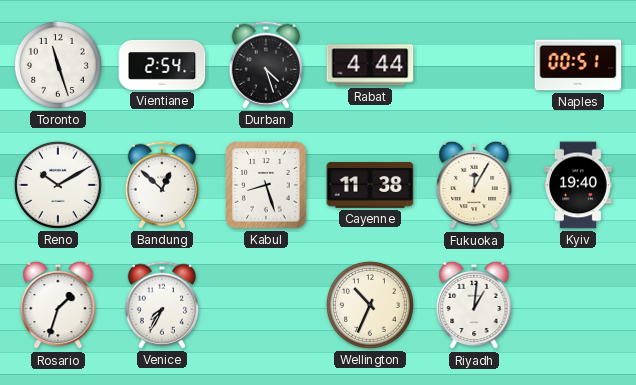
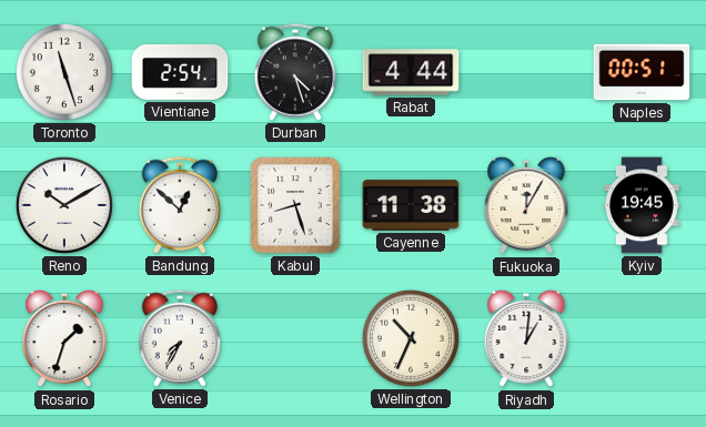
Kyiv: 19:40 -> 19:45
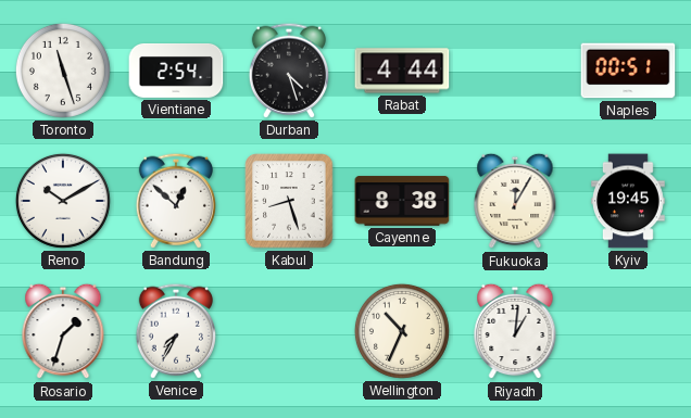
Cayenne: 11:38 -> 8:38
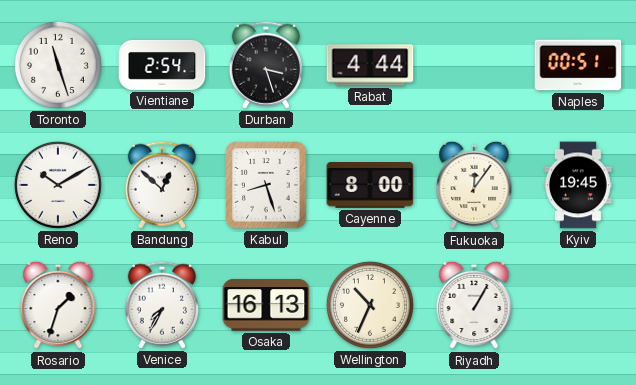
Durban: 4:27 -> 3:27
Cayenne: 8:38 -> 8:00
Fukuoka: 12:05 -> 12:06
Osaka: none -> 16:13
Riyadh: 1:01 -> 1:05
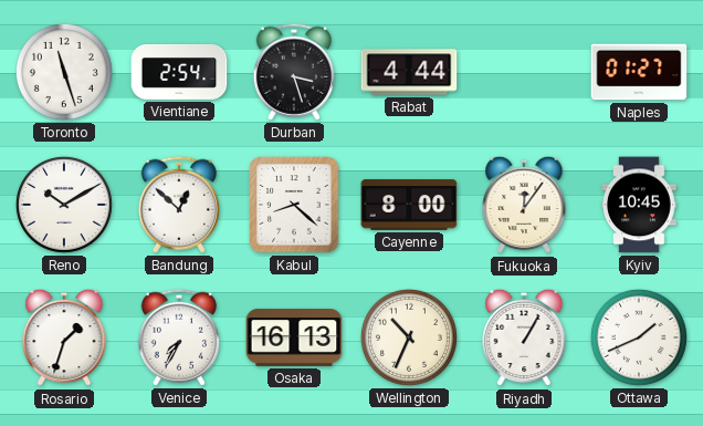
Naples: 00:51 -> 01:27
Kabul: 8:27 -> 8:22
Kyiv: 19:45 -> 10:45
Ottawa: none -> 1:41
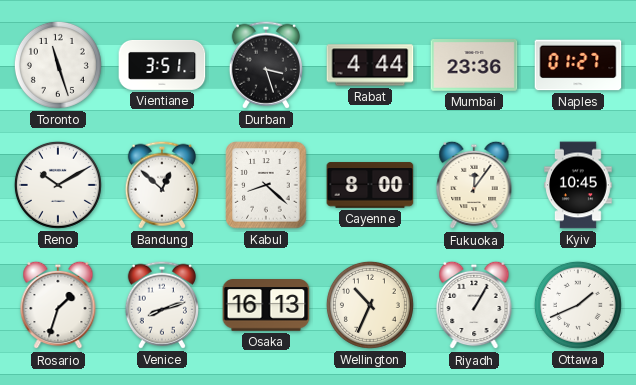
Vientiane: 2:54 -> 3:51
Mumbai: none -> 23:36
Venice: 7:35 -> 8:12
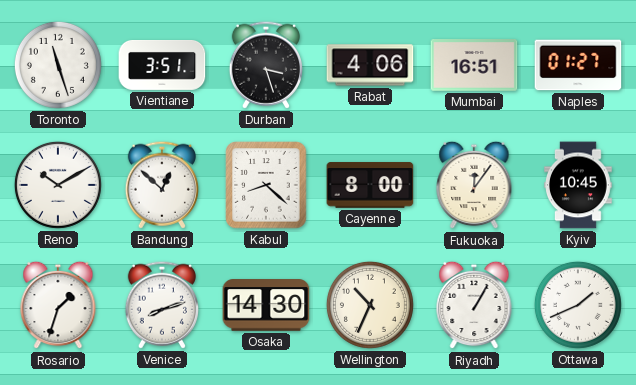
Rabat: 4:44 -> 4:06
Mumbai: 23:36 -> 16:51
Osaka: 16:13 -> 14:30
